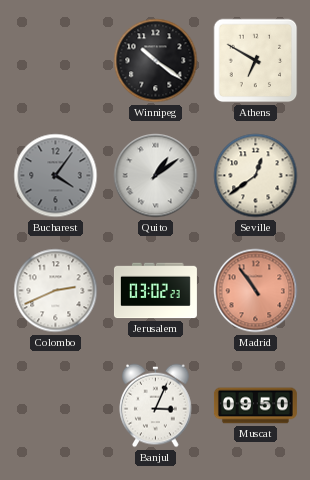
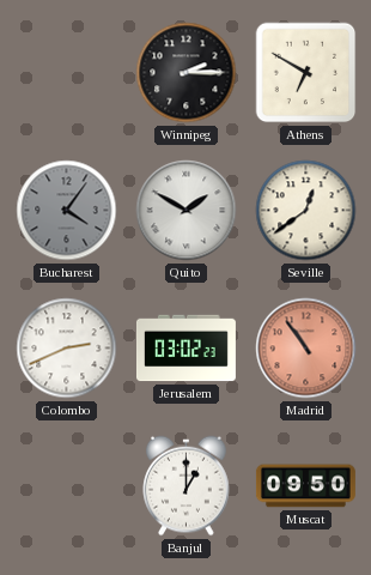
Winnipeg: 10:21 -> 2:15
Quito: 1:09 -> 1:50
Banjul: 3:04 -> 1:00
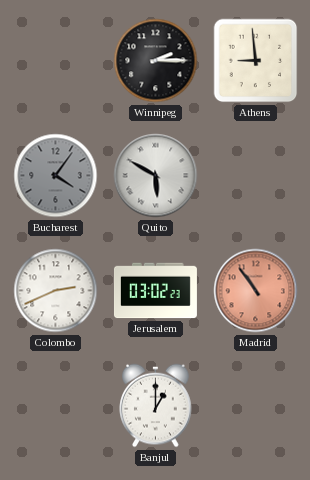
Athens: 6:50 -> 8:59
Quito: 1:50 -> 5:50
Seville: 12:39 -> none
Muscat: 09:50 -> none
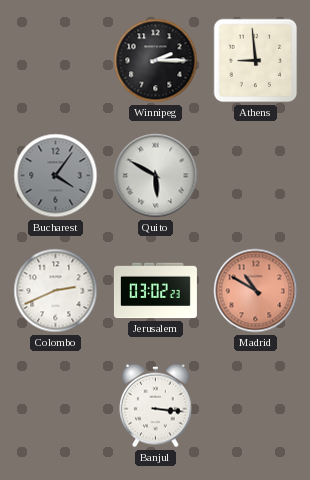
Madrid: 10:54 -> 10:50
Banjul: 1:00 -> 3:16
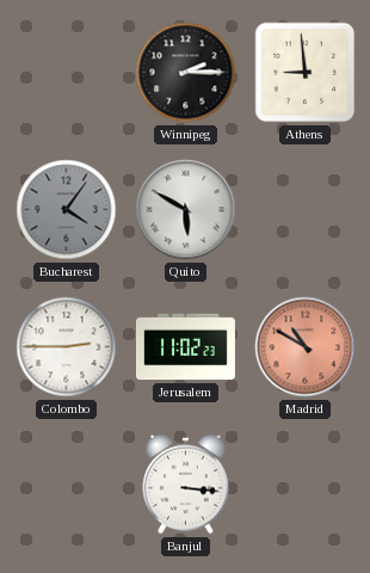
Colombo: 2:41 -> 2:45
Jerusalem: 03:02 -> 11:02
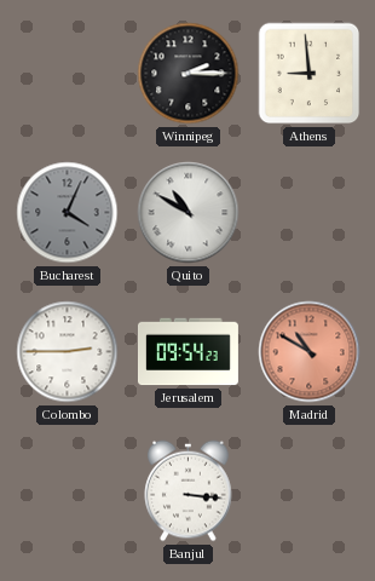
Bucharest: 4:06 -> 4:04
Quito: 5:50 -> 10:50
Jerusalem: 11:02 -> 09:54
